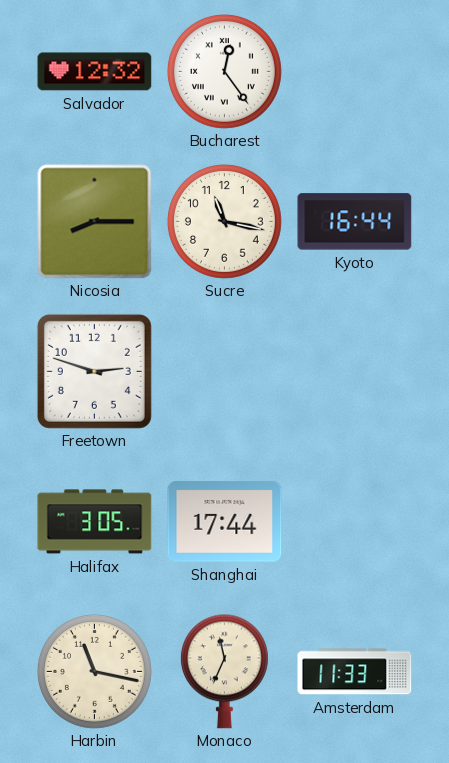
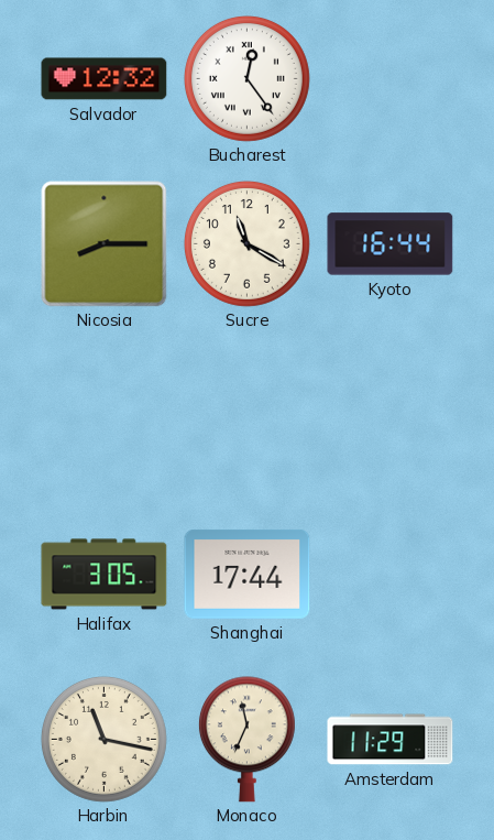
Sucre: 11:17 -> 11:20
Freetown: 2:48 -> none
Amsterdam: 11:33 -> 11:29
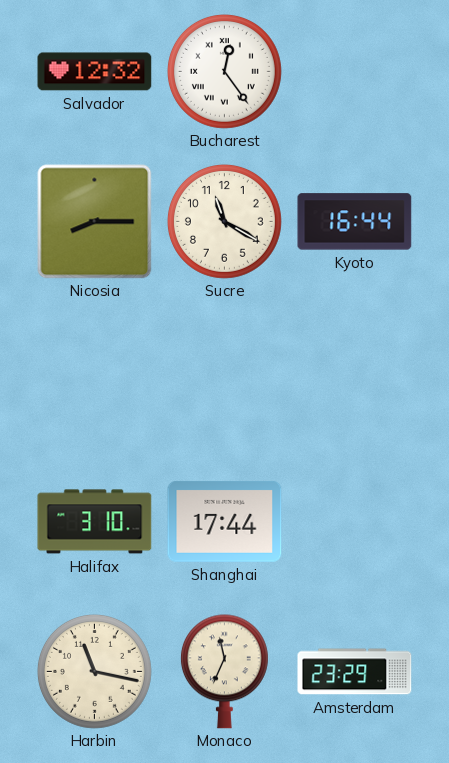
Halifax: 3:05 -> 3:10
Amsterdam: 11:29 -> 23:29
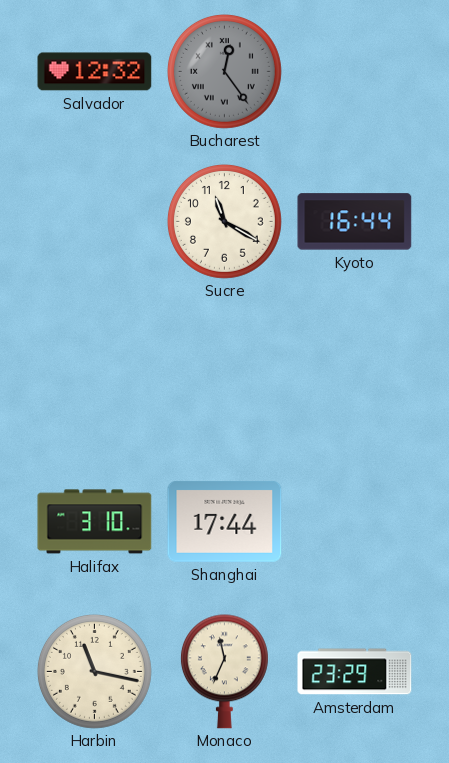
Bucharest dial: white -> grey
Nicosia: 8:15 -> none
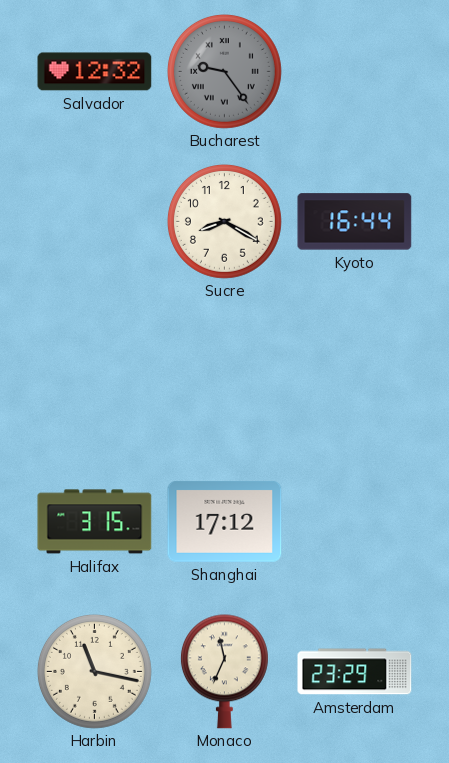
Bucharest: 12:24 -> 9:24
Sucre: 11:20 -> 8:20
Halifax: 3:10 -> 3:15
Shanghai: 17:44 -> 17:12
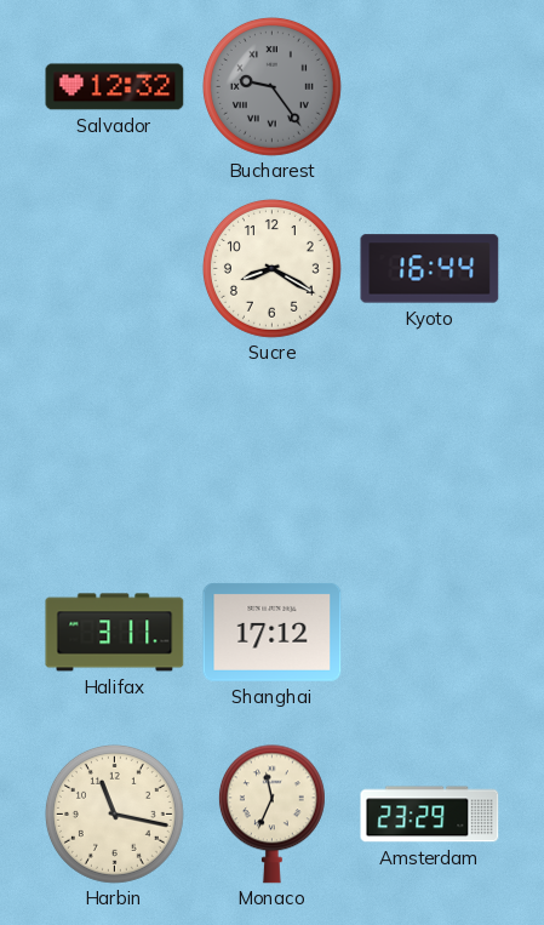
Halifax: 3:15 -> 3:11
